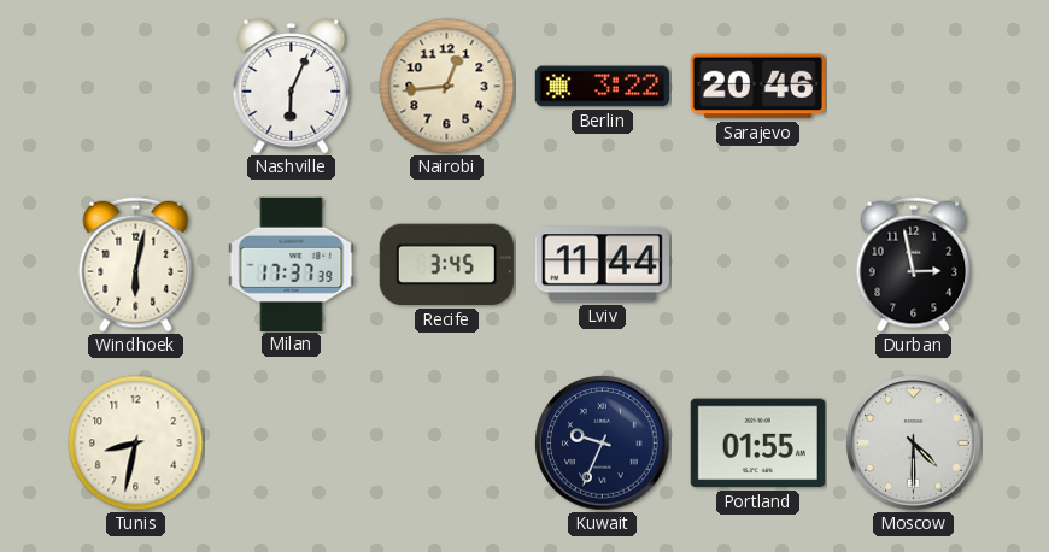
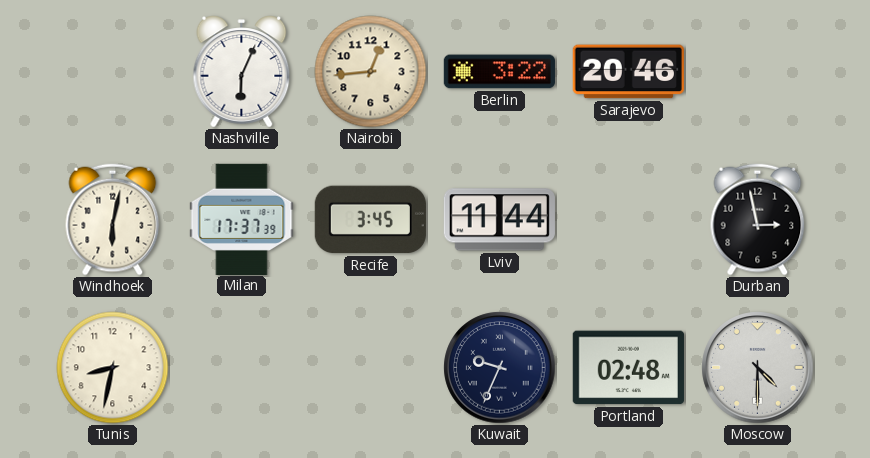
Portland: 01:55 -> 02:48
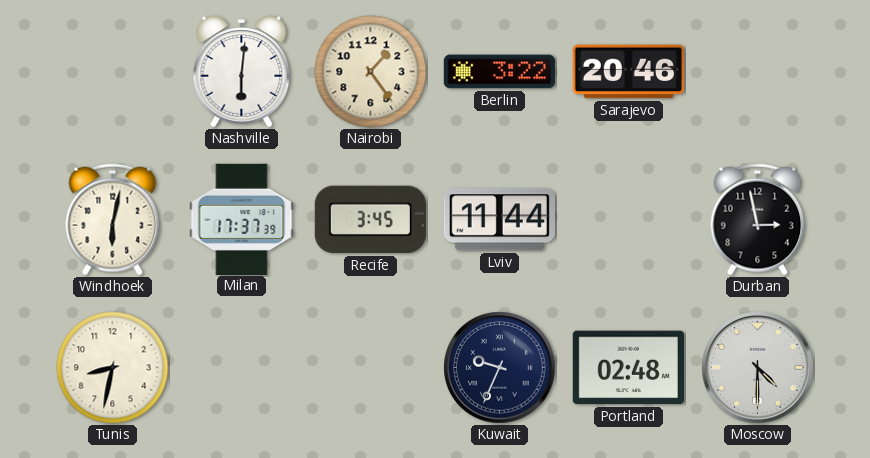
Nashville: 6:04 -> 6:01
Nairobi: 12:44 -> 1:24
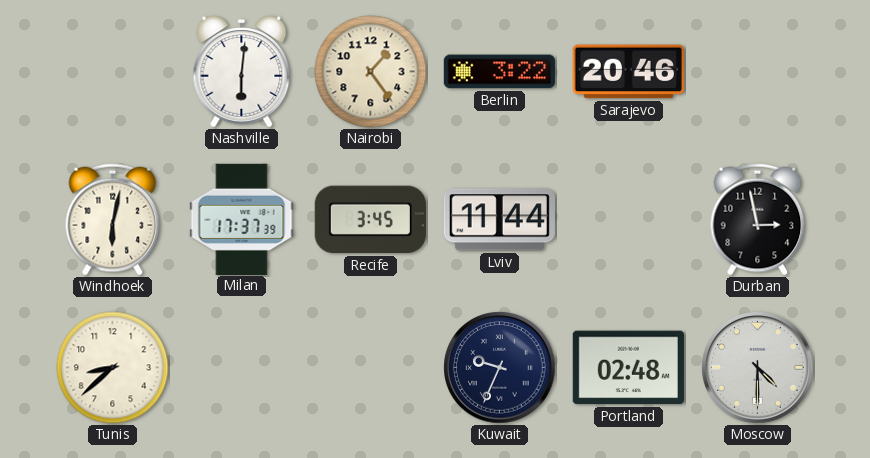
Tunis: 8:32 -> 8:38
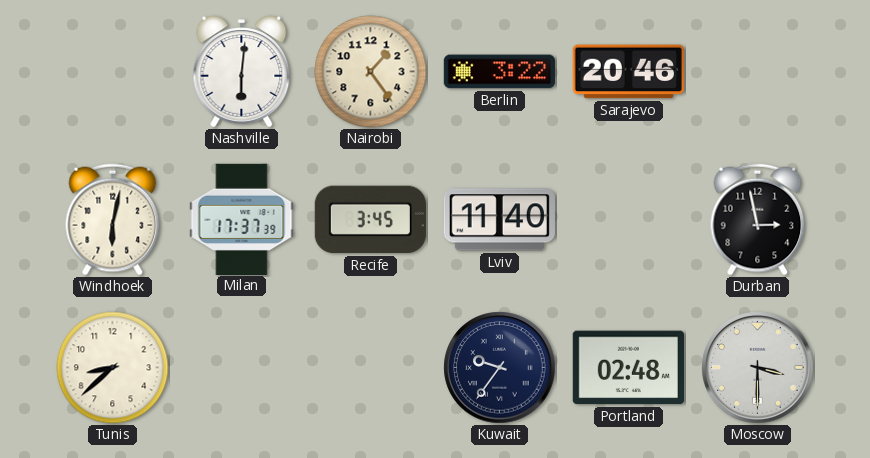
Lviv: 11:44 -> 11:40
Kuwait: 9:34 -> 9:36
Moscow: 4:30 -> 3:30
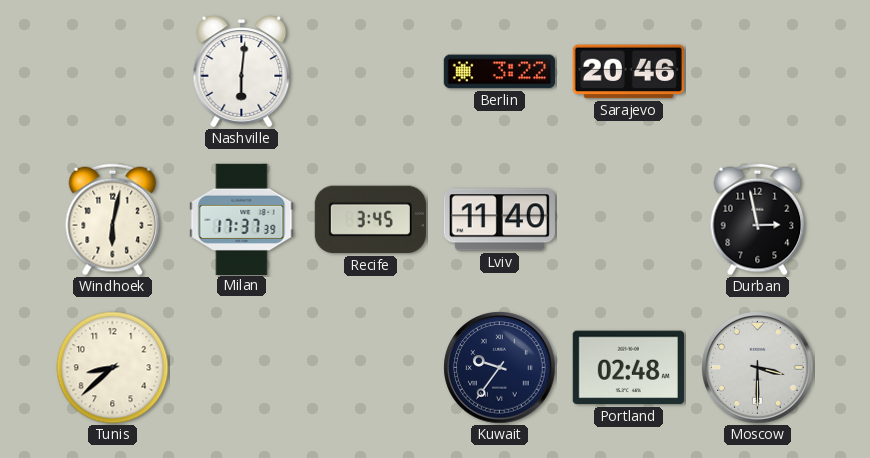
Nairobi: 1:24 -> none
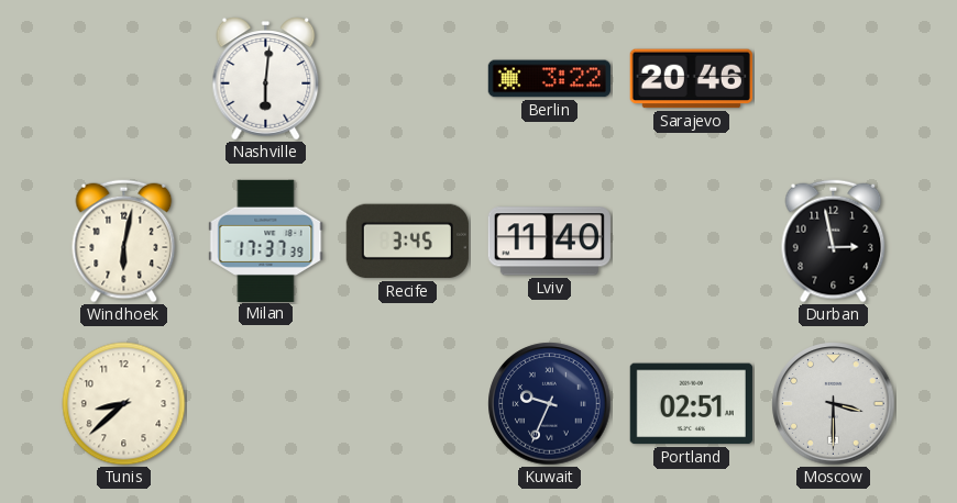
Kuwait: 9:36 -> 9:34
Portland: 02:48 -> 02:51
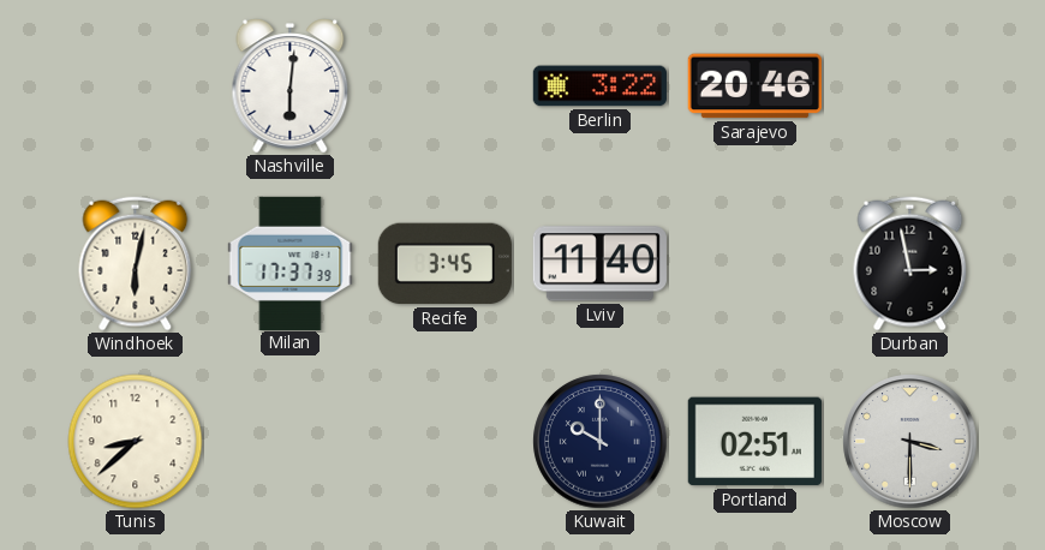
Kuwait: 9:34 -> 10:00
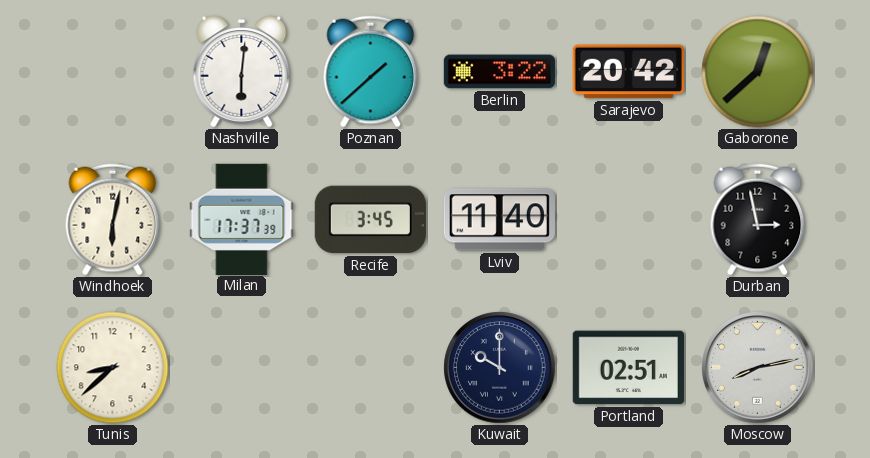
Poznan: none -> 1:38
Sarajevo: 20:46 -> 20:42
Gaborone: none -> 12:38
Moscow: 3:30 -> 8:13
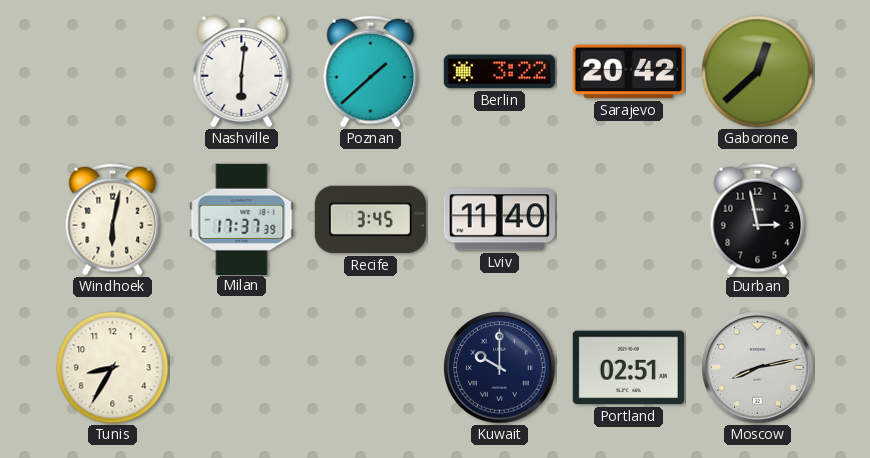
Tunis: 8:38 -> 8:35
